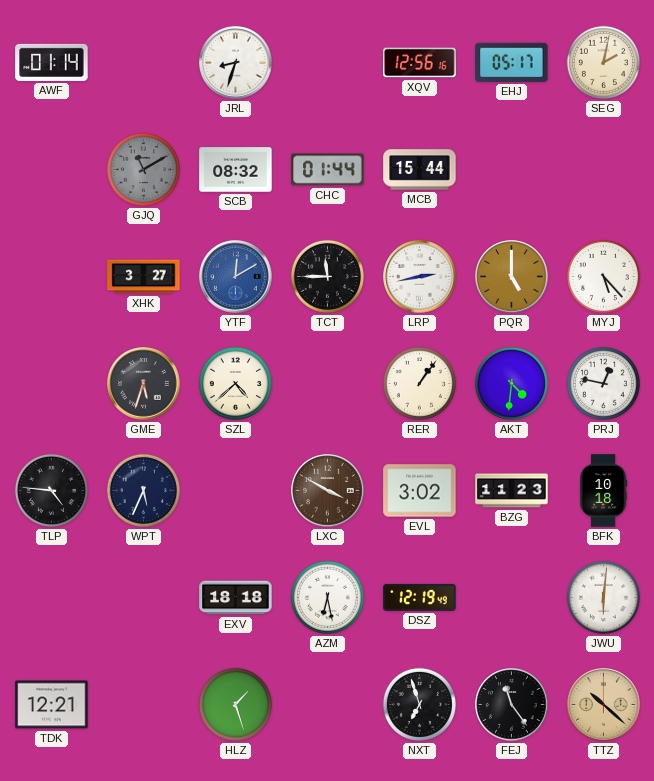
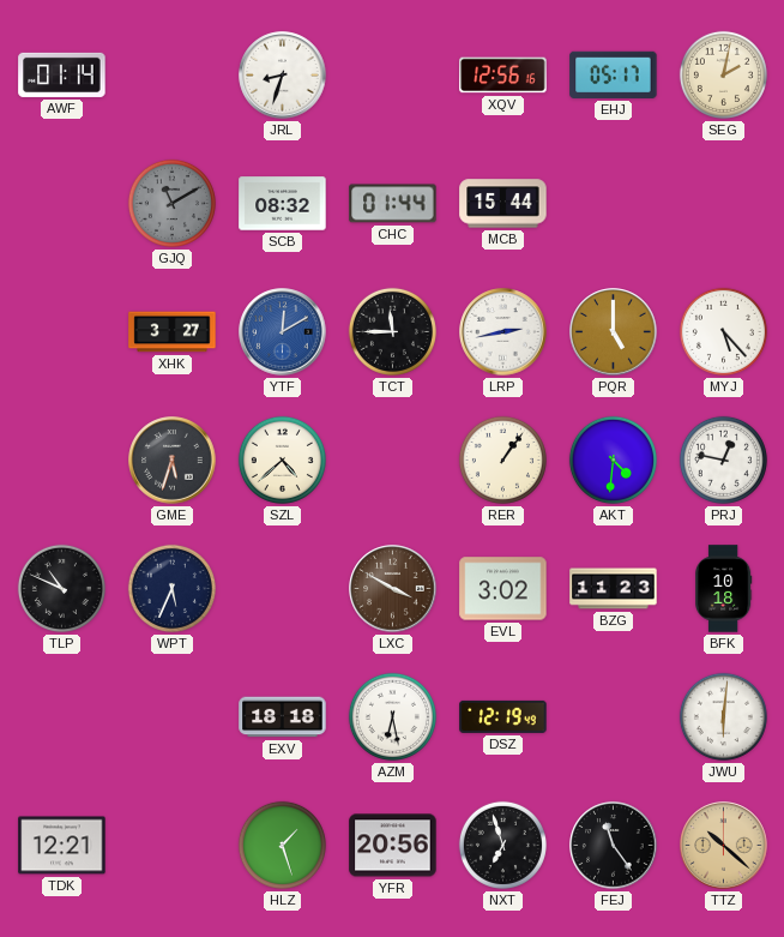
TLP: 4:46 -> 10:49
YFR: none -> 20:56
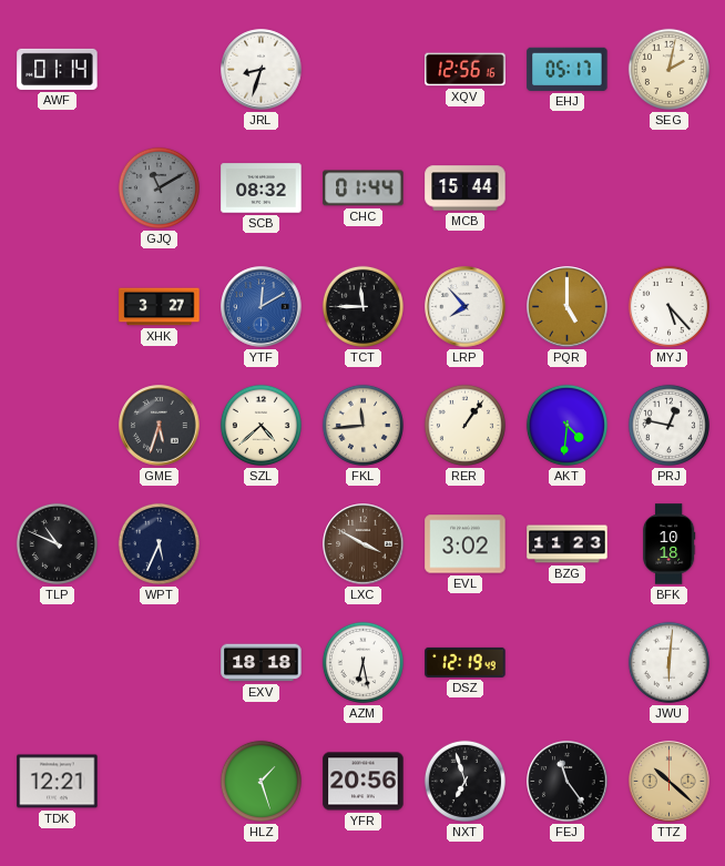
LRP: 2:43 -> 7:53
FKL: none -> 11:44
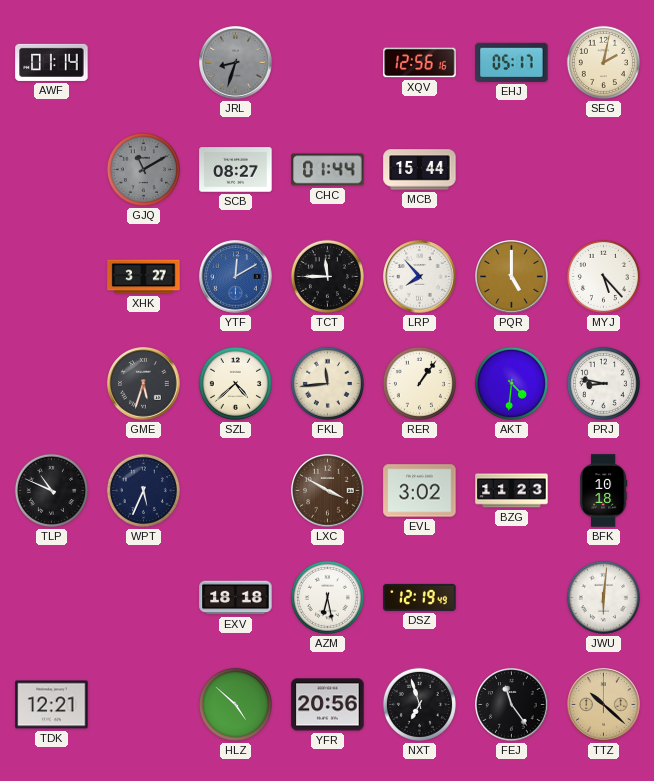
JRL dial: white -> grey
SCB: 08:32 -> 08:27
PRJ: 12:47 -> 8:47
HLZ: 1:27 -> 4:52
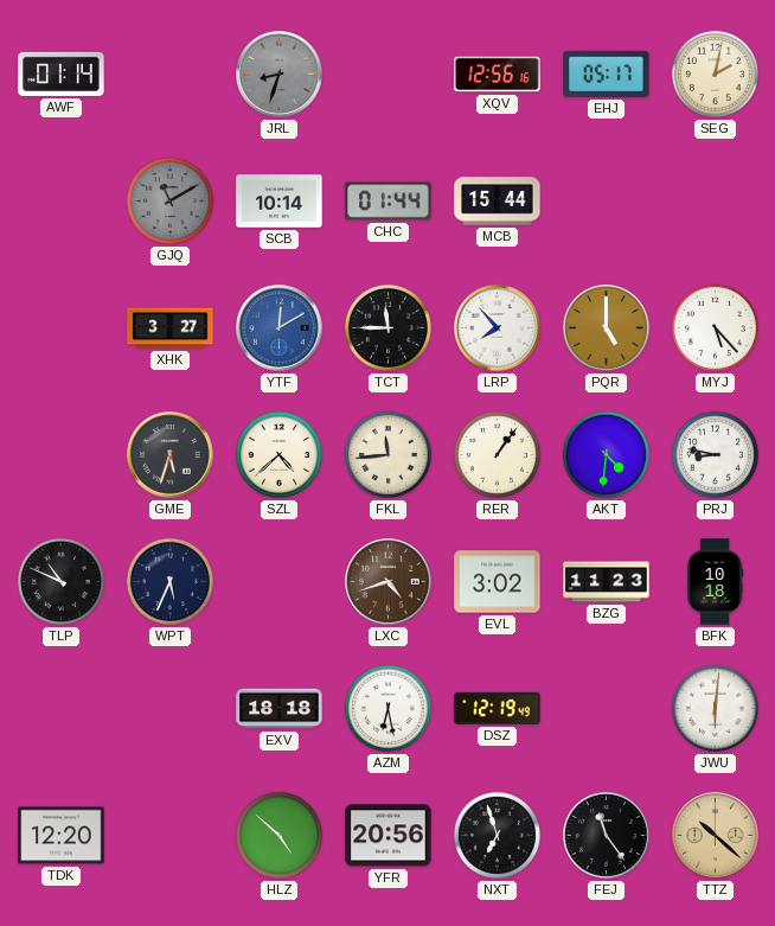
SCB: 08:27 -> 10:14
LXC: 3:50 -> 4:42
TDK: 12:21 -> 12:20
